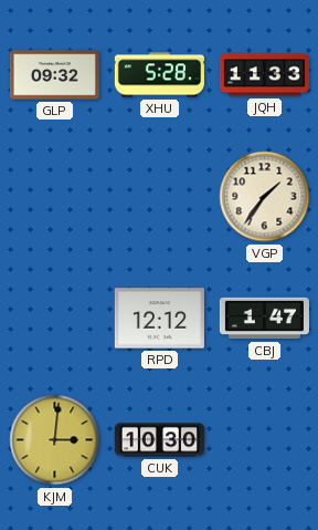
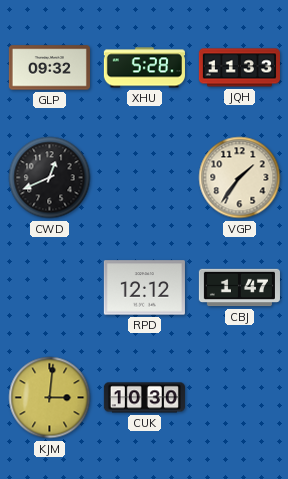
CWD: none -> 12:41
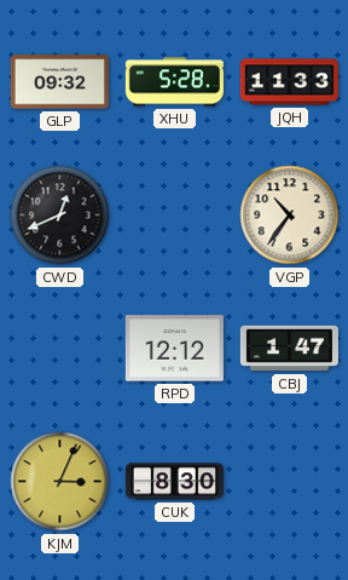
VGP: 1:36 -> 10:36
KJM: 3:01 -> 3:04
CUK: 10:30 -> 8:30
